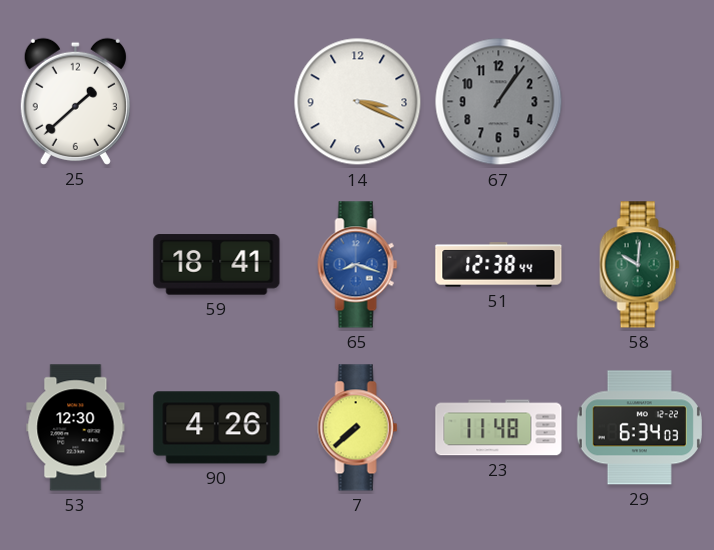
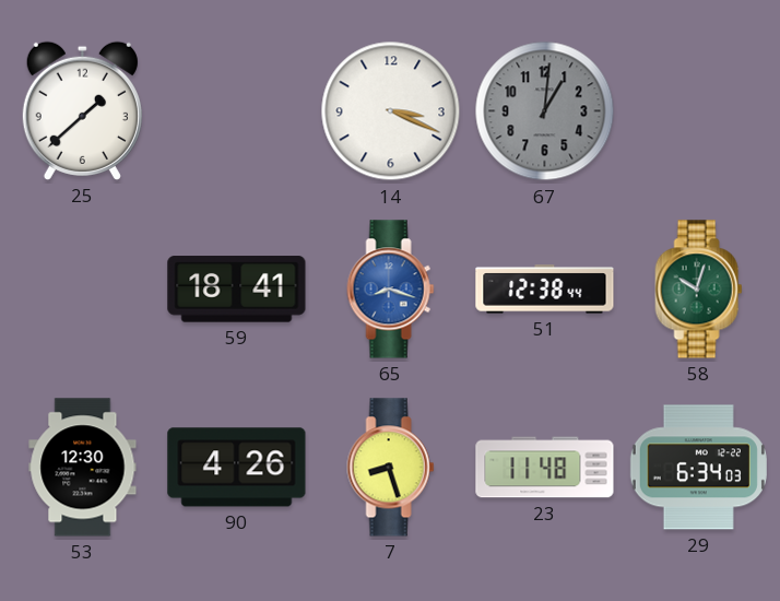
67: 1:06 -> 1:01
58: 10:01 -> 10:03
7: 7:38 -> 8:27
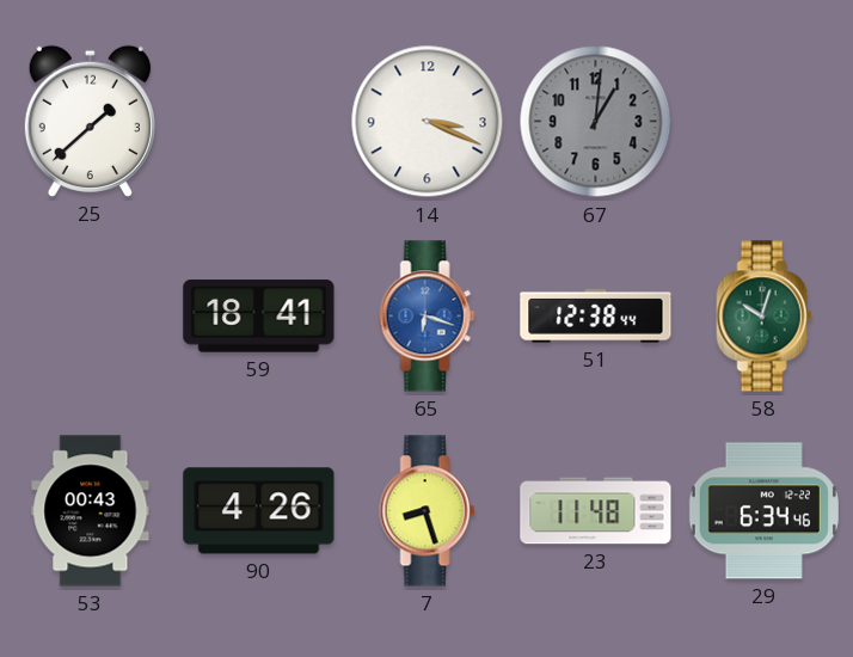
65: 8:18 -> 6:18
53: 12:30 -> 00:43
29: 6:34:03 -> 6:34:46
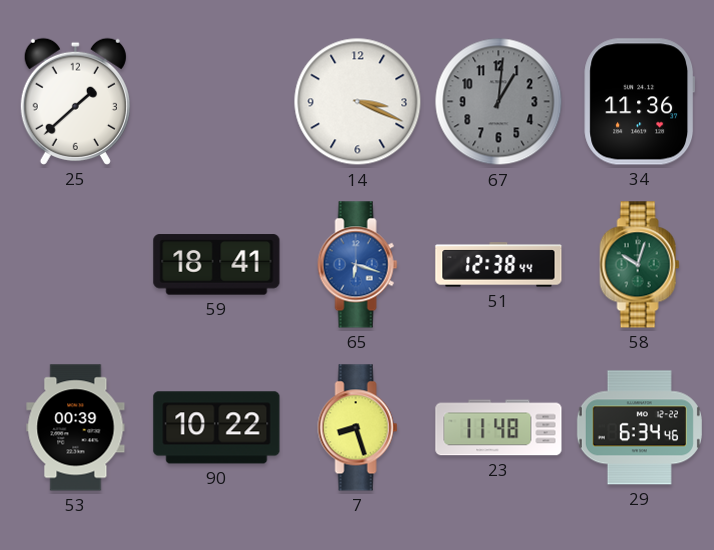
34: none -> 11:36
53: 00:43 -> 00:39
90: 4:26 -> 10:22
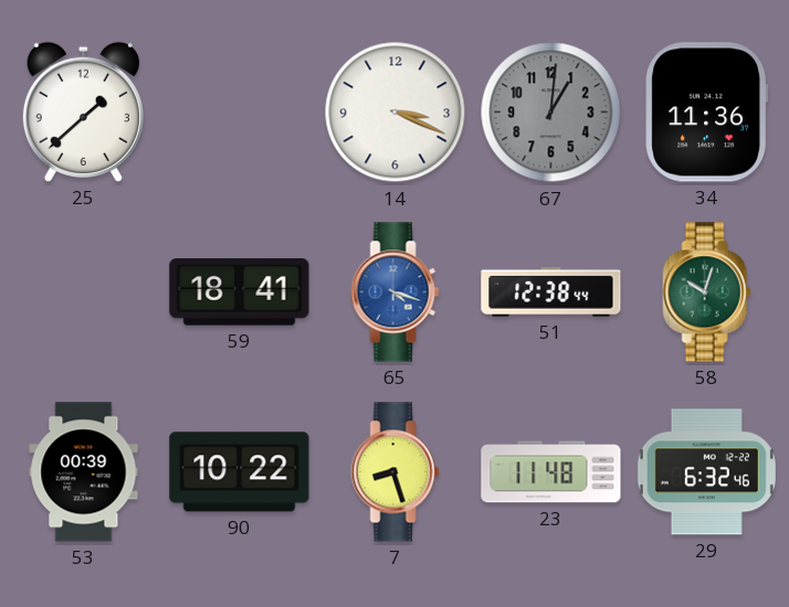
65: 6:18 -> 4:18
29: 6:34 -> 6:32
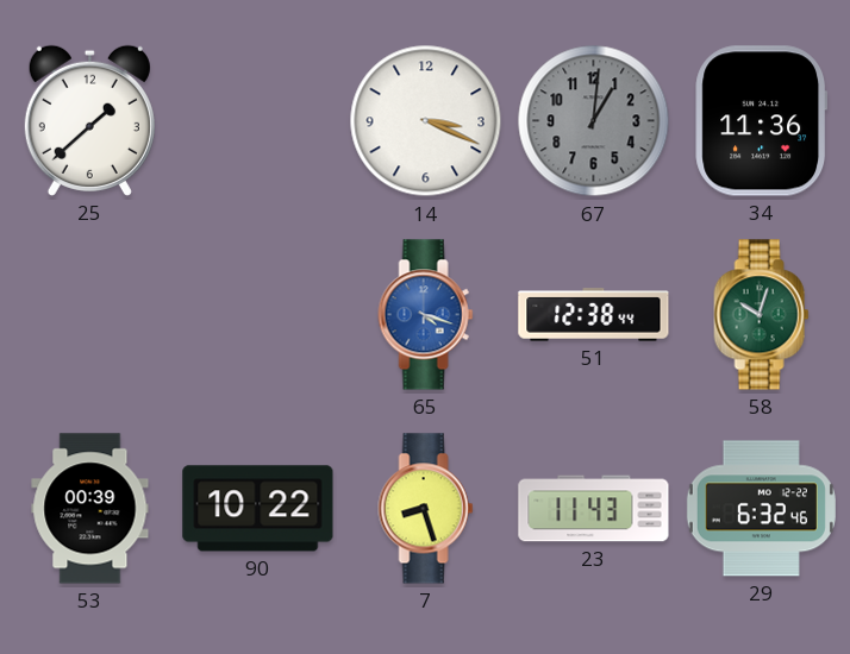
59: 18:41 -> none
23: 11:48 -> 11:43
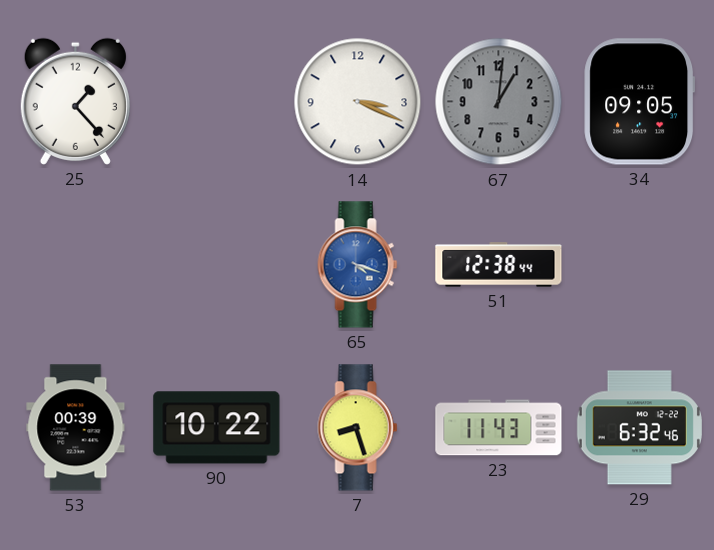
25: 1:38 -> 1:23
34: 11:36 -> 09:05
58: 10:03 -> none
